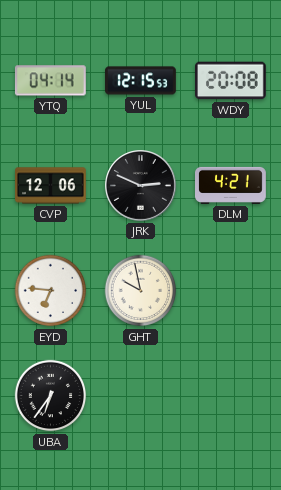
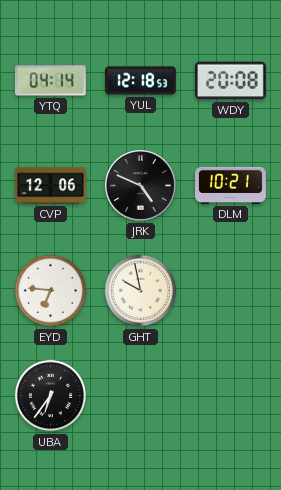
YUL: 12:15 -> 12:18
JRK: 2:49 -> 4:49
DLM: 4:21 -> 10:21
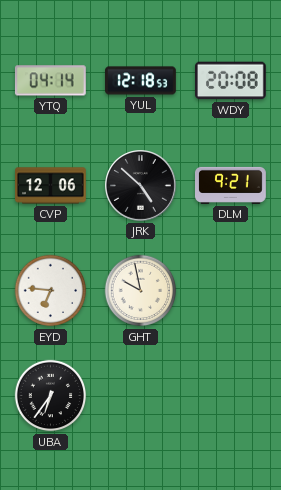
JRK: 4:49 -> 4:52
DLM: 10:21 -> 9:21
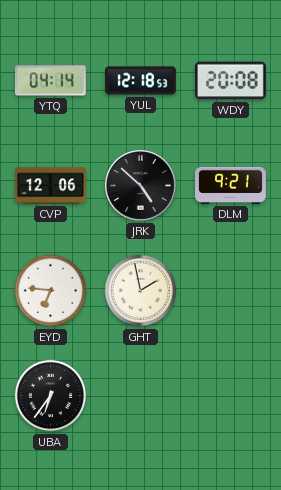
GHT: 9:58 -> 1:58
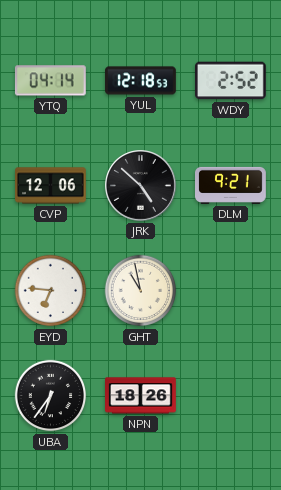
WDY: 20:08 -> 2:52
GHT: 1:58 -> 10:58
NPN: none -> 18:26
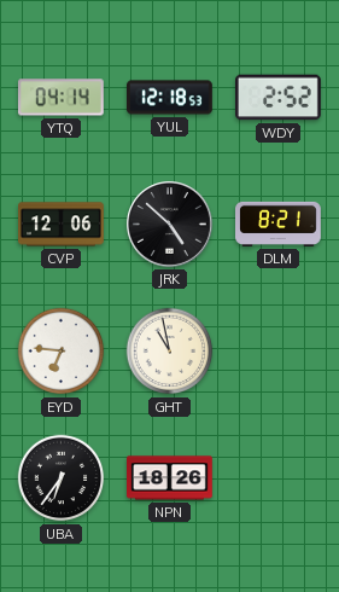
DLM: 9:21 -> 8:21
